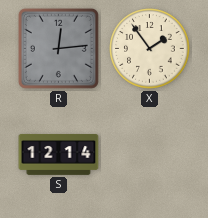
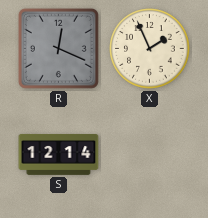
R: 12:14 -> 12:19
X: 1:54 -> 1:56
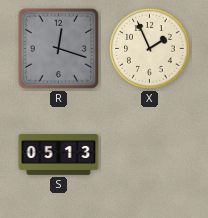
R: 12:19 -> 12:18
S: 12:14 -> 05:13
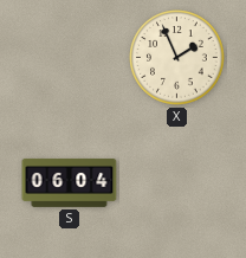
R: 12:18 -> none
S: 05:13 -> 06:04
